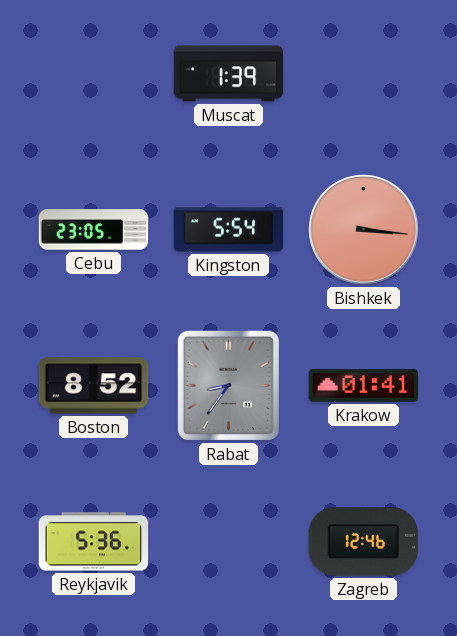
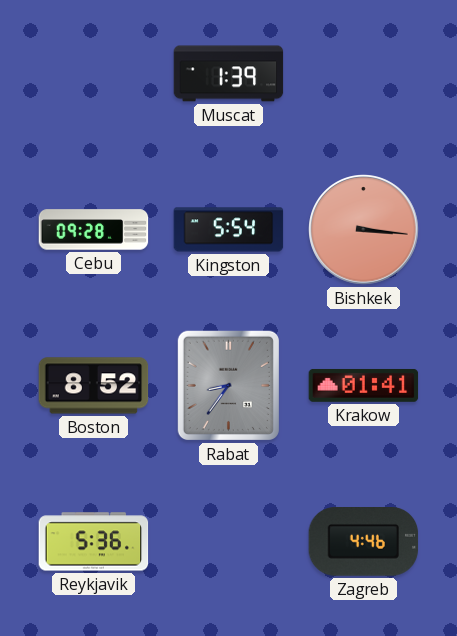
Cebu: 23:05 -> 09:28
Zagreb: 12:46 -> 4:46
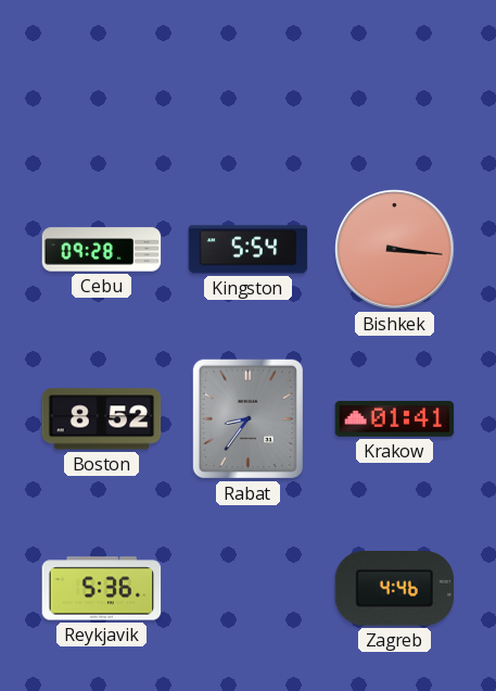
Muscat: 1:39 -> none
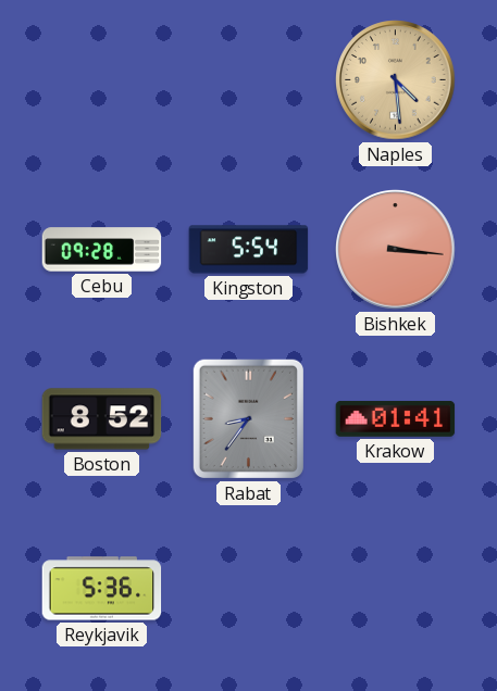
Naples: none -> 4:29
Zagreb: 4:46 -> none
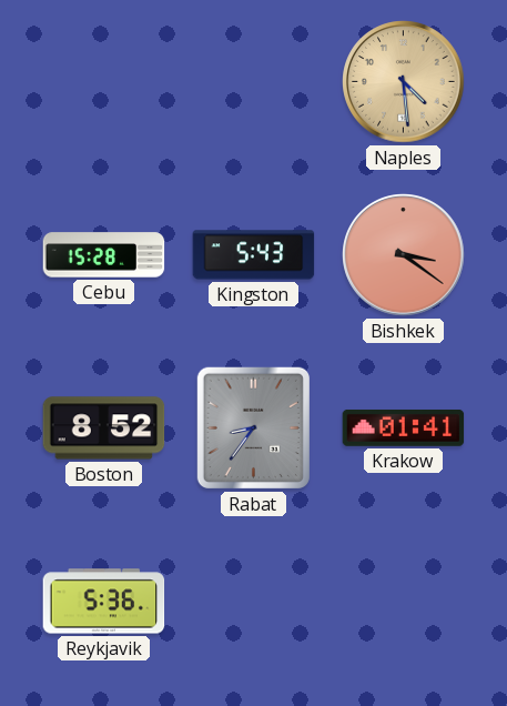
Cebu: 09:28 -> 15:28
Kingston: 5:54 -> 5:43
Bishkek: 3:16 -> 3:21
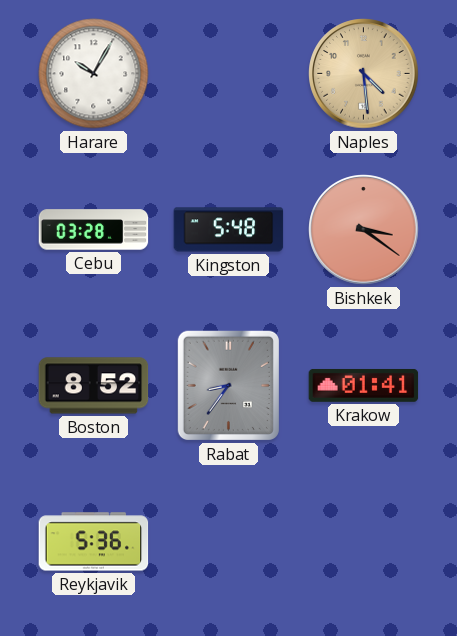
Harare: none -> 10:05
Cebu: 15:28 -> 03:28
Kingston: 5:43 -> 5:48
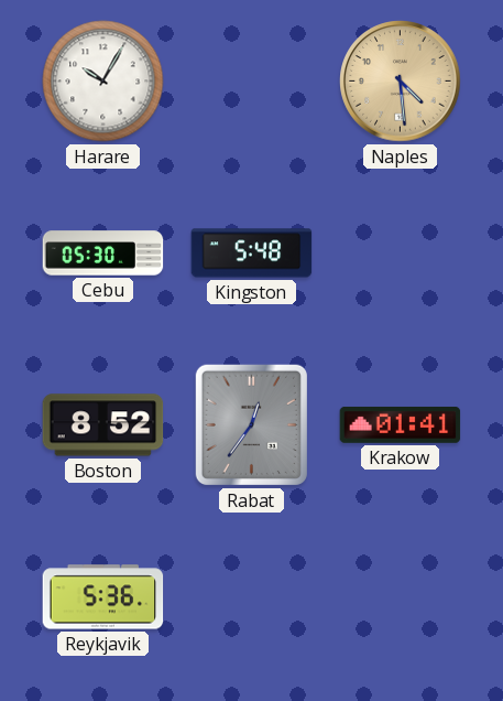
Cebu: 03:28 -> 05:30
Bishkek: 3:21 -> none
Rabat: 8:36 -> 12:36
